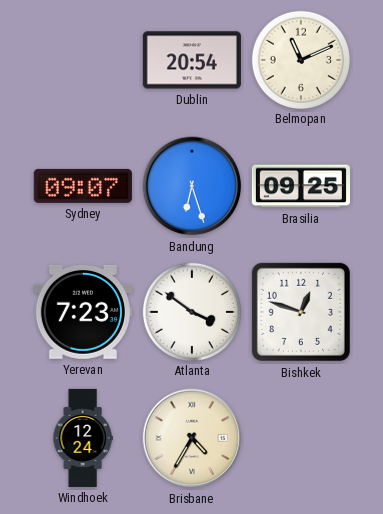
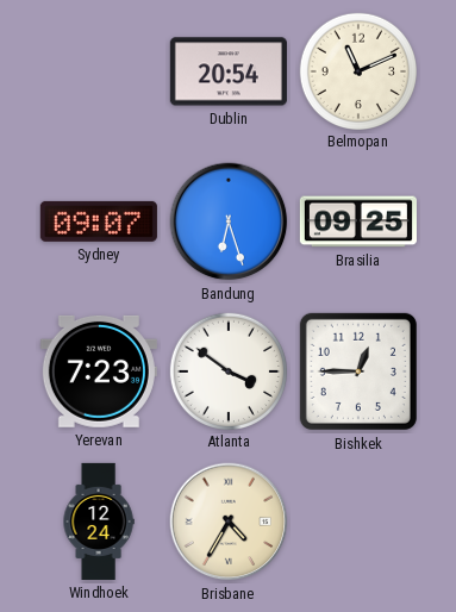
Bishkek: 12:48 -> 12:45
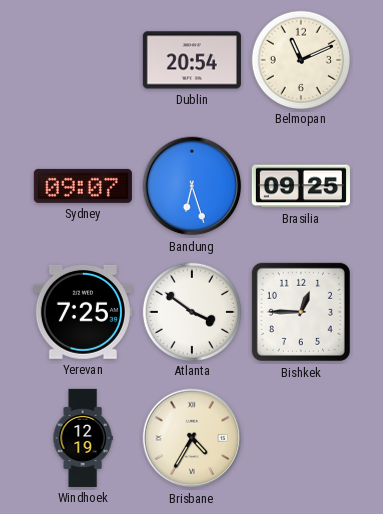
Yerevan: 7:23 -> 7:25
Windhoek: 12:24 -> 12:19
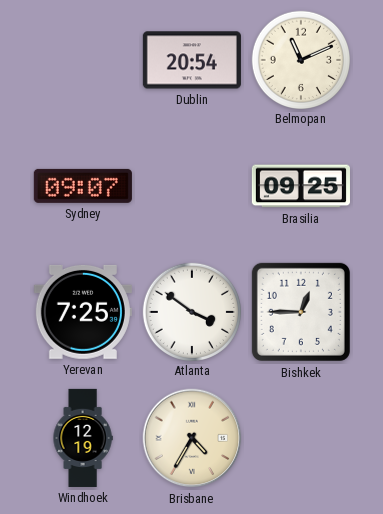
Bandung: 6:27 -> none
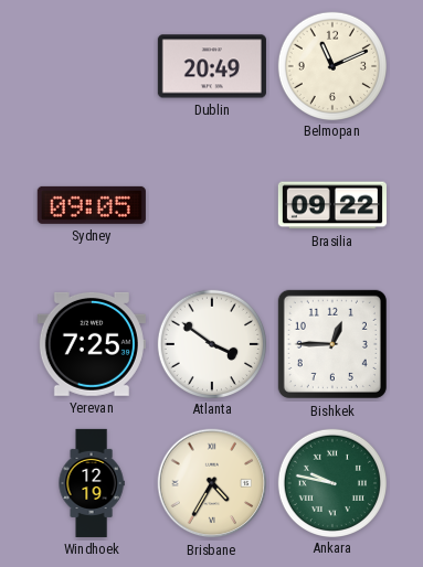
Dublin: 20:54 -> 20:49
Sydney: 09:07 -> 09:05
Brasilia: 09:25 -> 09:22
Ankara: none -> 9:47
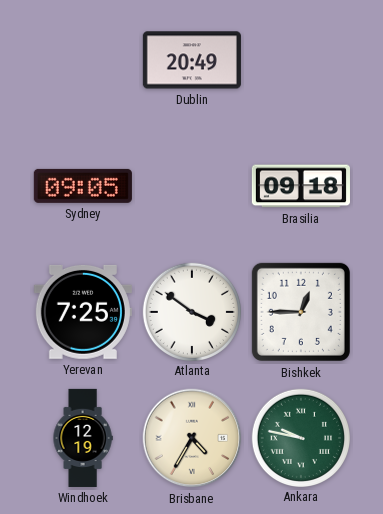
Belmopan: 11:11 -> none
Brasilia: 09:22 -> 09:18
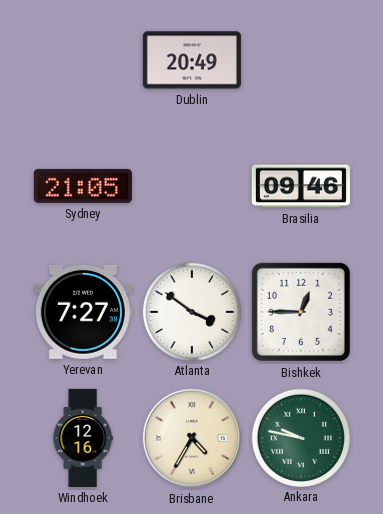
Sydney: 09:05 -> 21:05
Brasilia: 09:18 -> 09:46
Yerevan: 7:25 -> 7:27
Windhoek: 12:19 -> 12:16
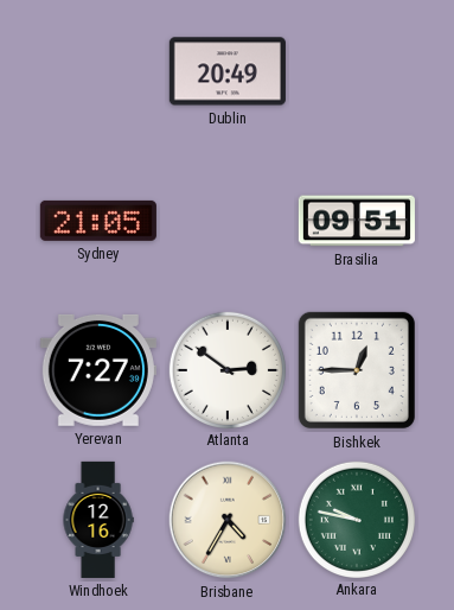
Brasilia: 09:46 -> 09:51
Atlanta: 3:51 -> 2:51
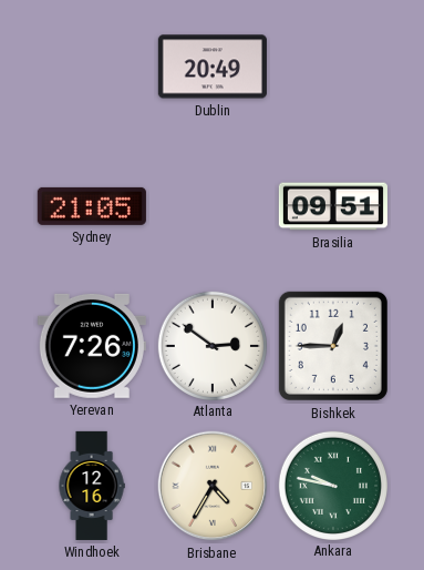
Yerevan: 7:27 -> 7:26
